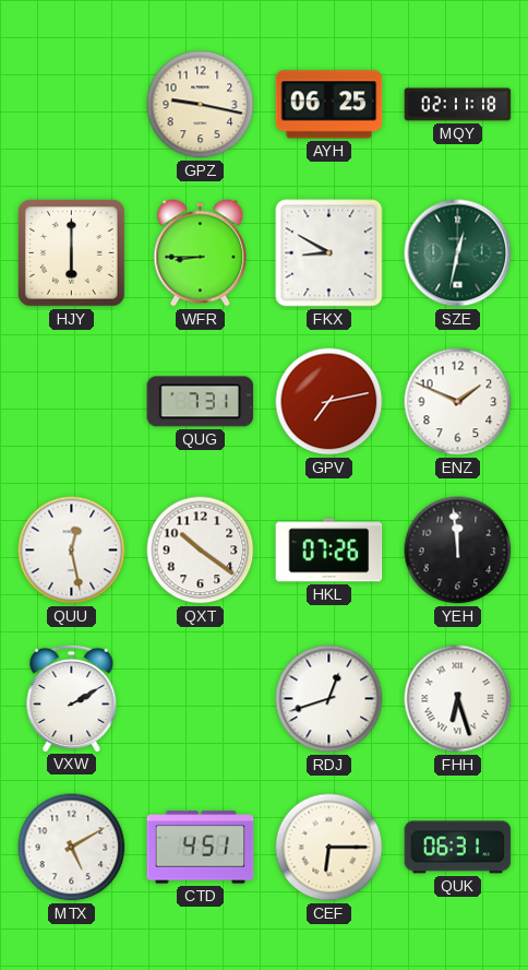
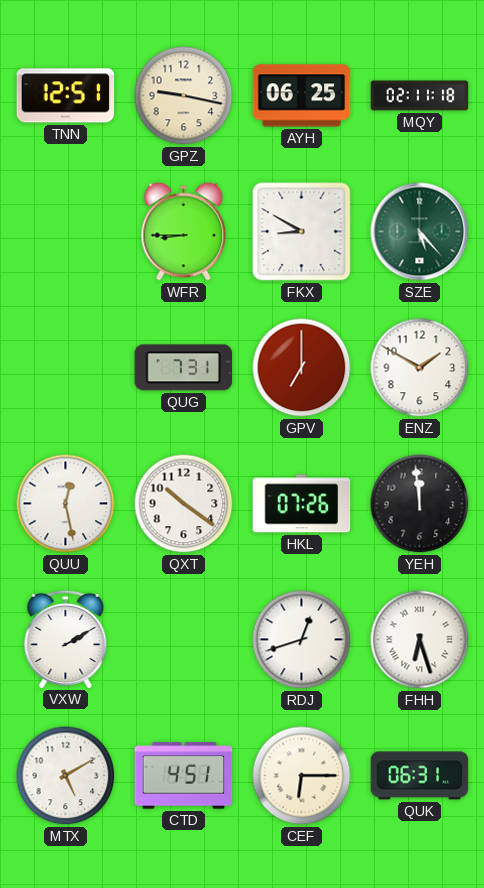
TNN: none -> 12:51
HJY: 6:00 -> none
SZE: 12:32 -> 5:23
GPV: 7:13 -> 7:00
ENZ: 1:49 -> 1:50
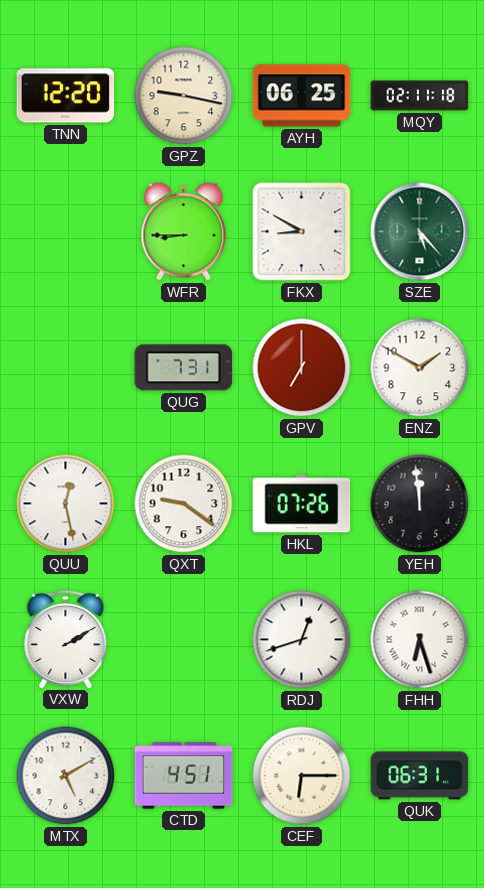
TNN: 12:51 -> 12:20
QXT: 10:21 -> 9:21
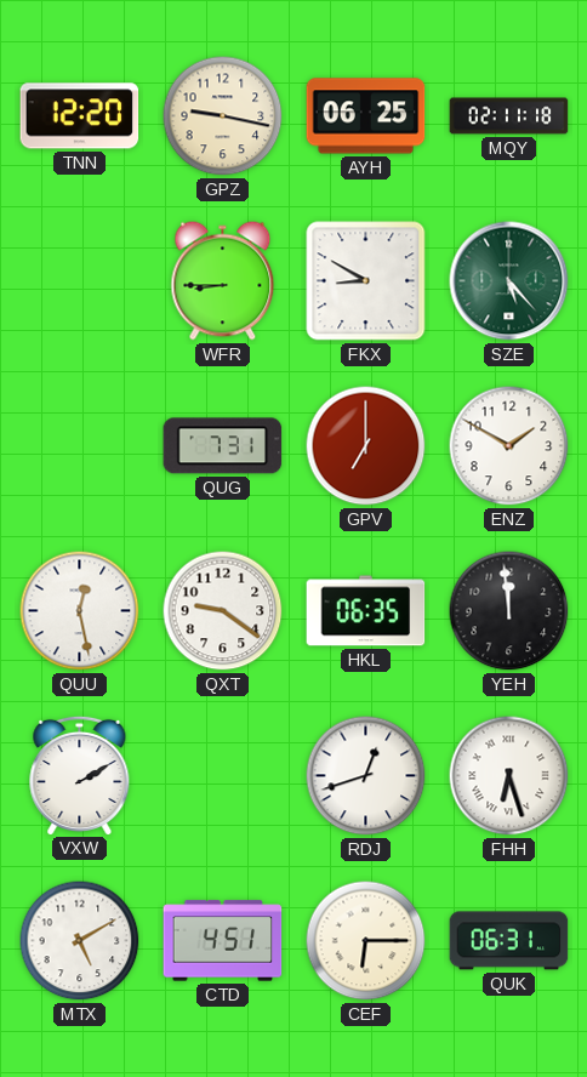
HKL: 07:26 -> 06:35
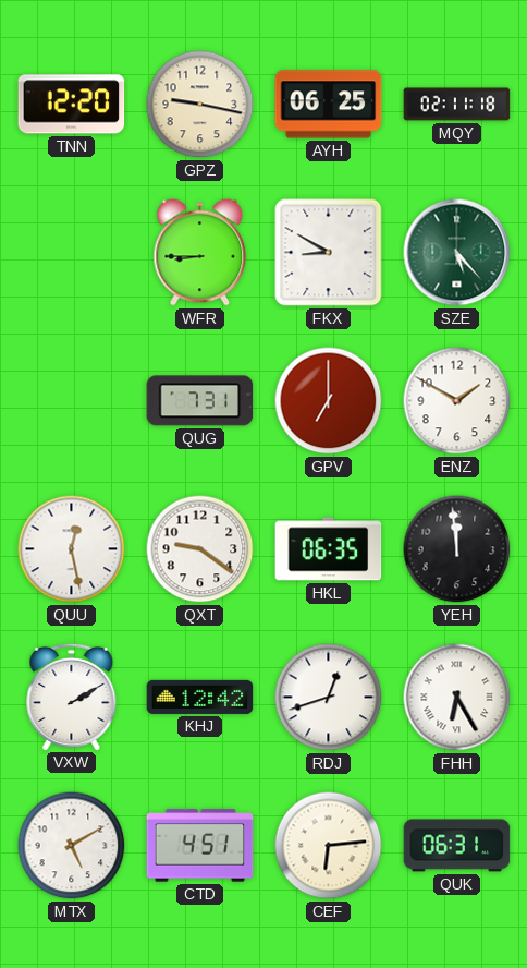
KHJ: none -> 12:42
FHH: 6:27 -> 6:25
CEF: 6:15 -> 6:14
